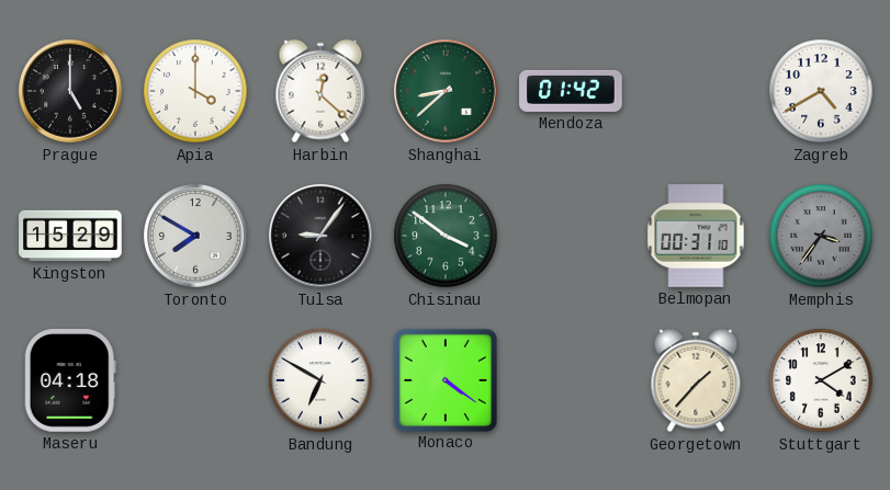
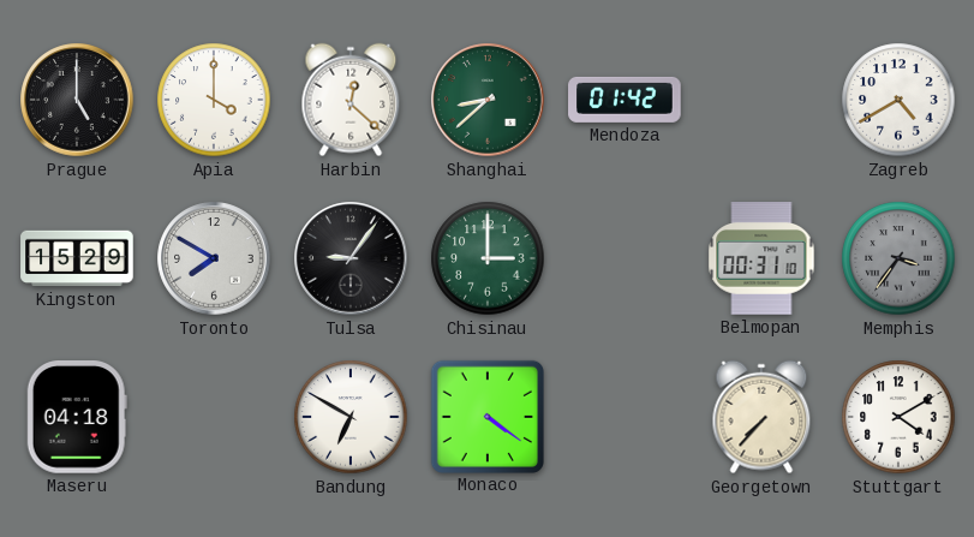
Chisinau: 3:51 -> 3:00
Georgetown: 1:37 -> 7:37
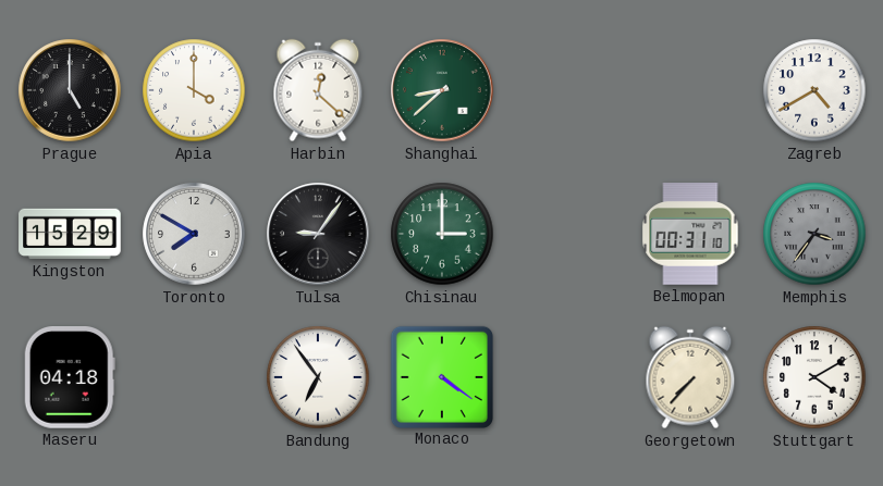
Mendoza: 01:42 -> none
Bandung: 6:50 -> 6:54
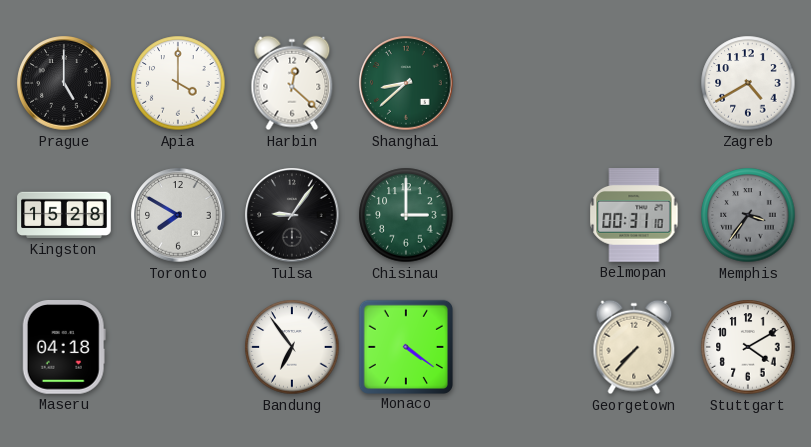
Kingston: 15:29 -> 15:28
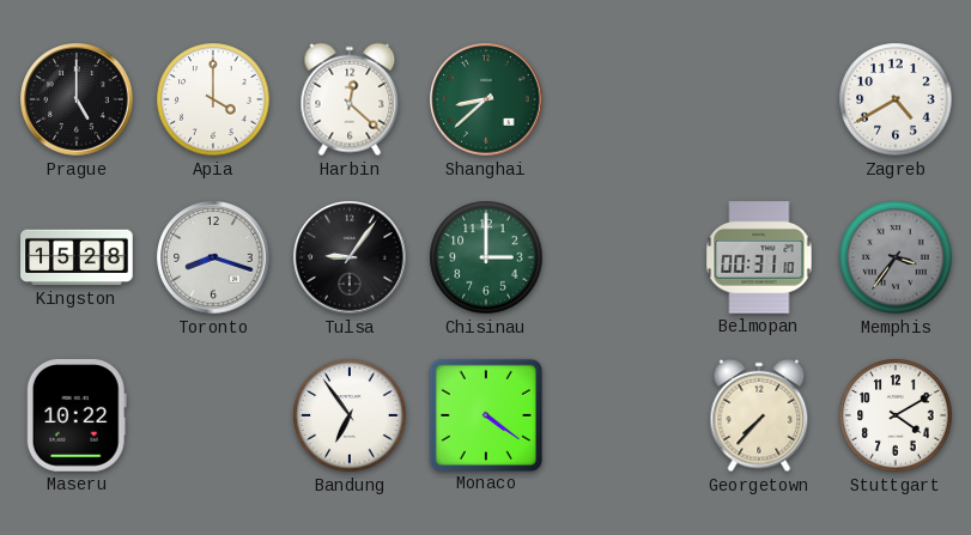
Toronto: 7:50 -> 8:18
Maseru: 04:18 -> 10:22
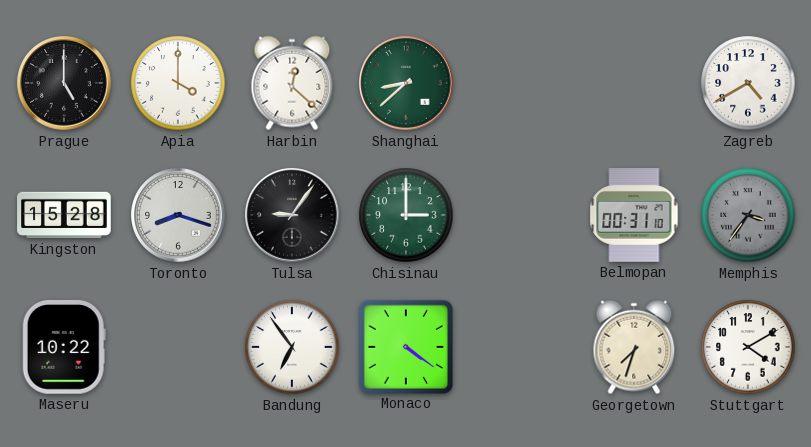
Georgetown: 7:37 -> 7:33
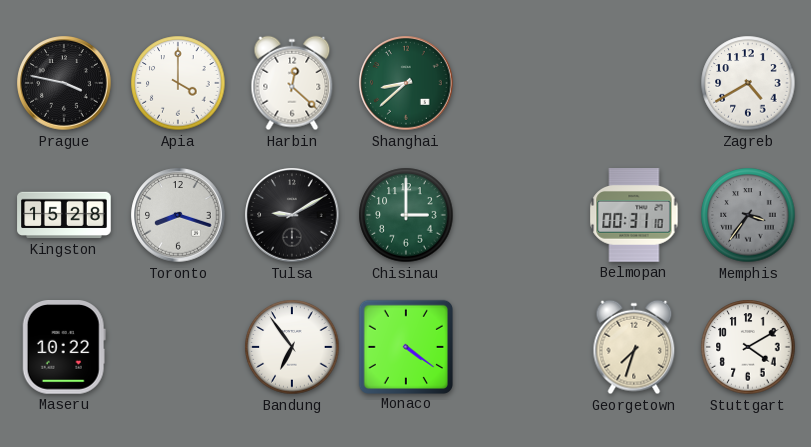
Prague: 5:00 -> 3:47
Tulsa: 9:06 -> 9:10
